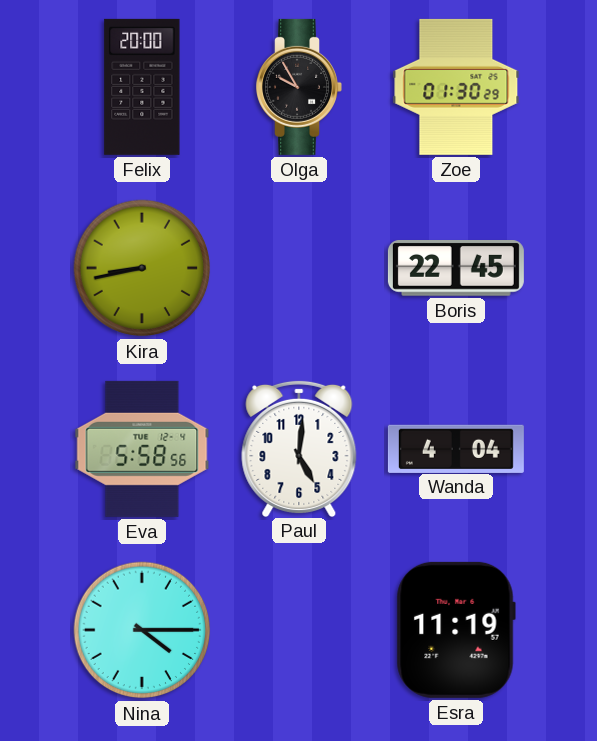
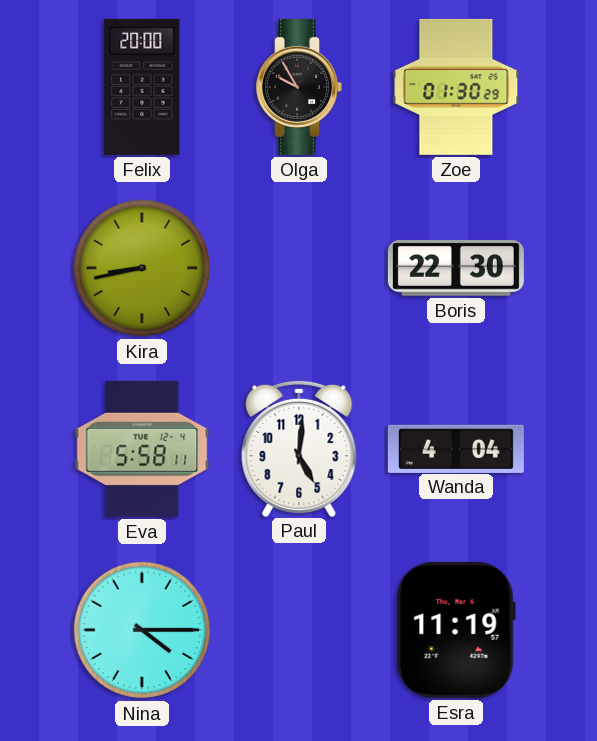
Boris: 22:45 -> 22:30
Eva: 5:58:56 -> 5:58:11
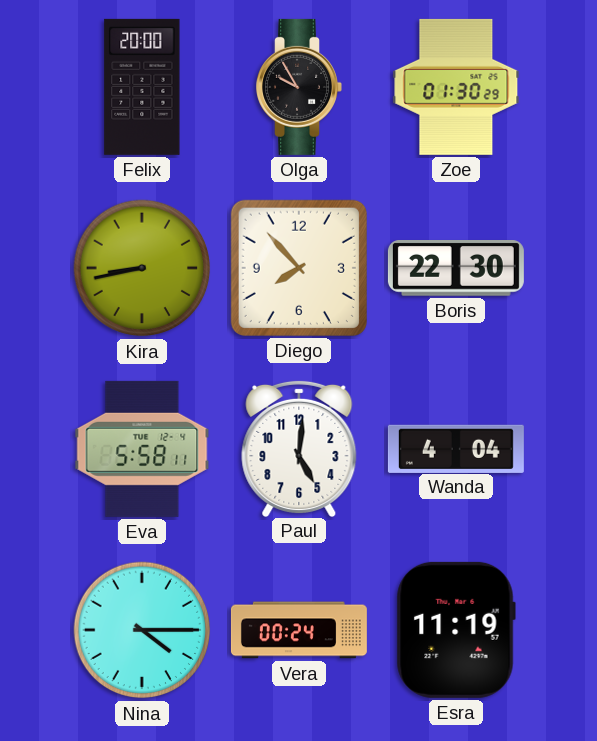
Diego: none -> 7:53
Vera: none -> 00:24
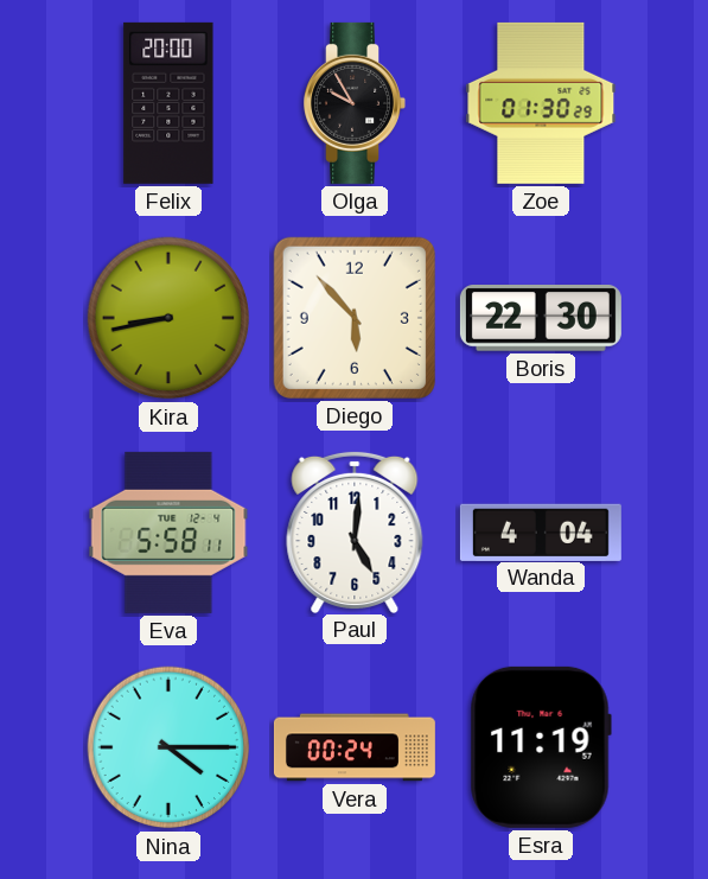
Diego: 7:53 -> 5:53
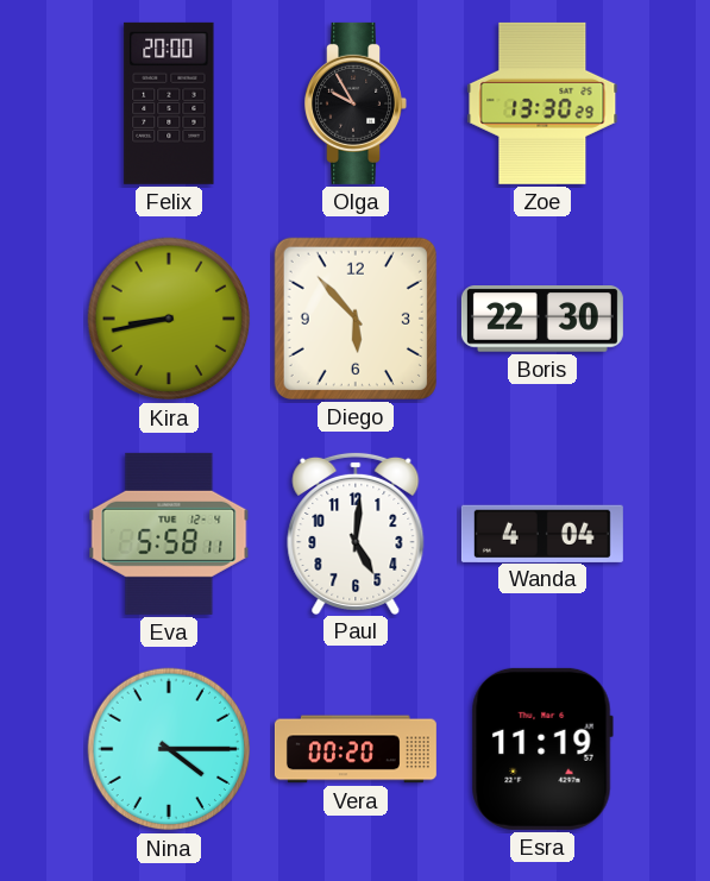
Zoe: 01:30 -> 13:30
Vera: 00:24 -> 00:20
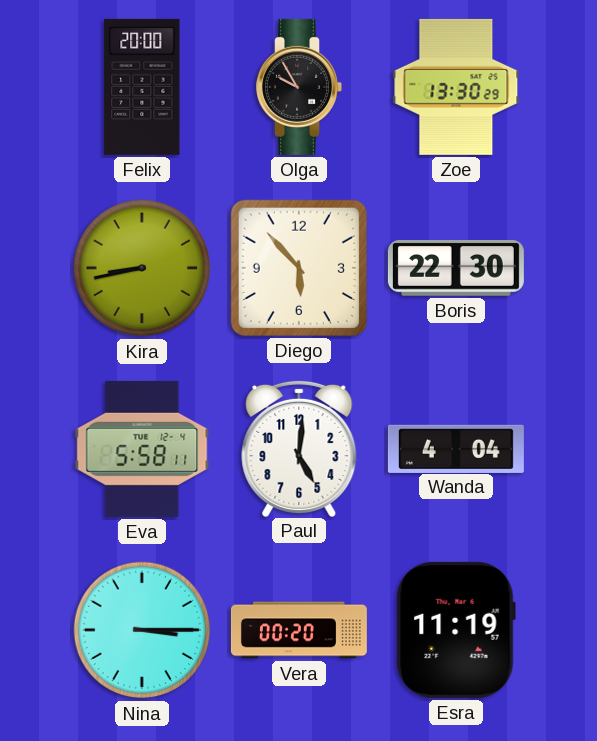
Nina: 4:15 -> 3:15
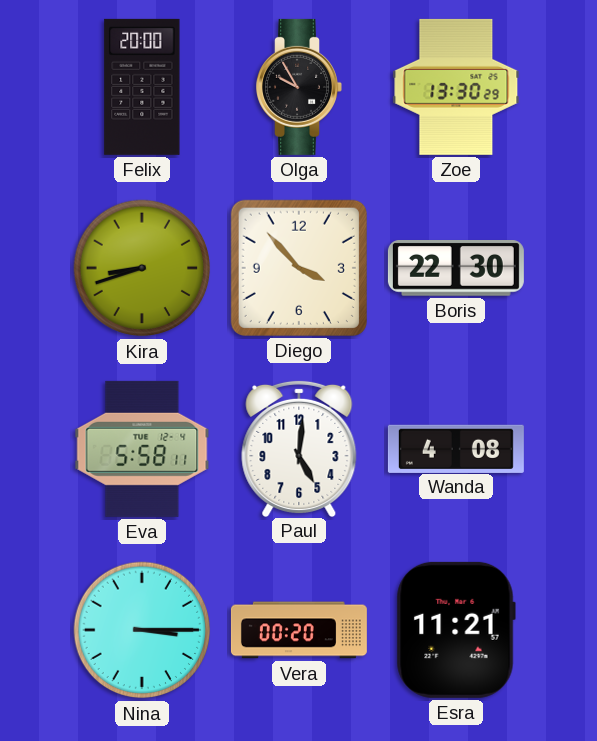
Kira: 8:43 -> 8:42
Diego: 5:53 -> 3:53
Wanda: 4:04 -> 4:08
Esra: 11:19 -> 11:21
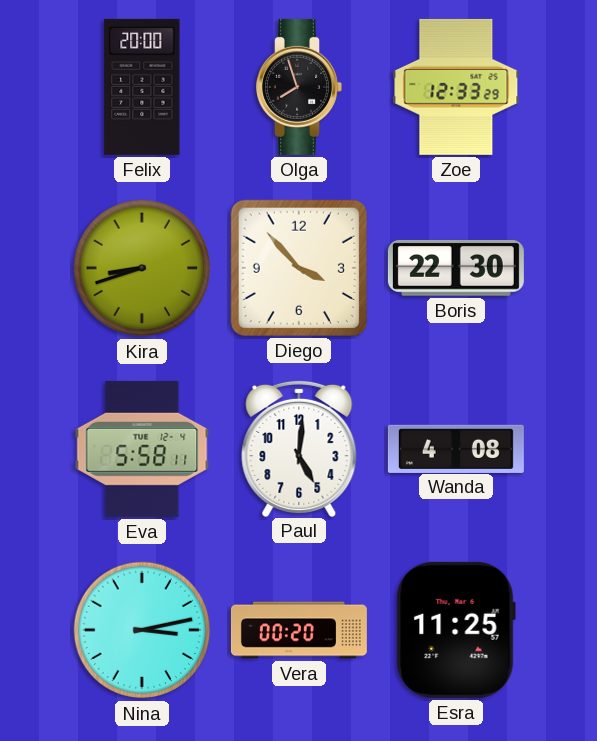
Olga: 9:55 -> 7:57
Zoe: 13:30 -> 12:33
Nina: 3:15 -> 3:13
Esra: 11:21 -> 11:25
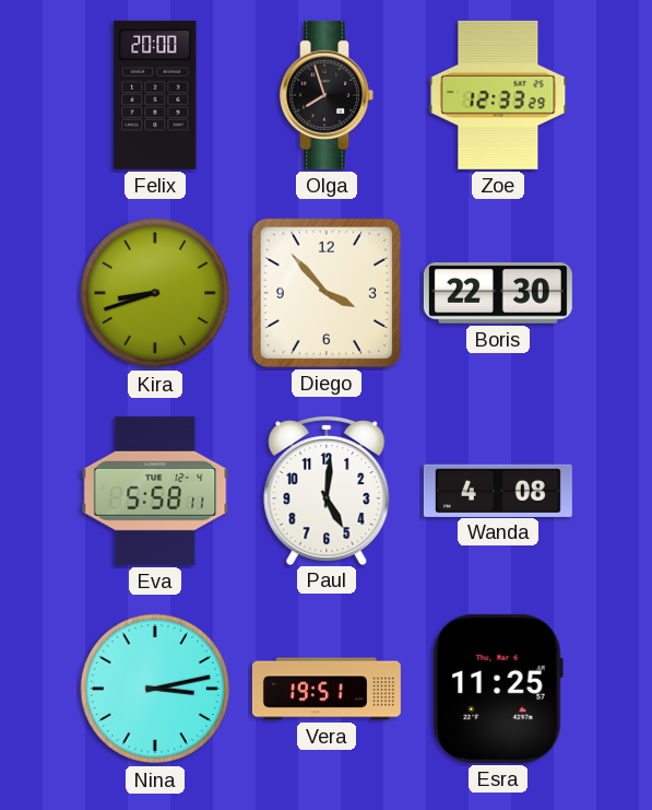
Vera: 00:20 -> 19:51
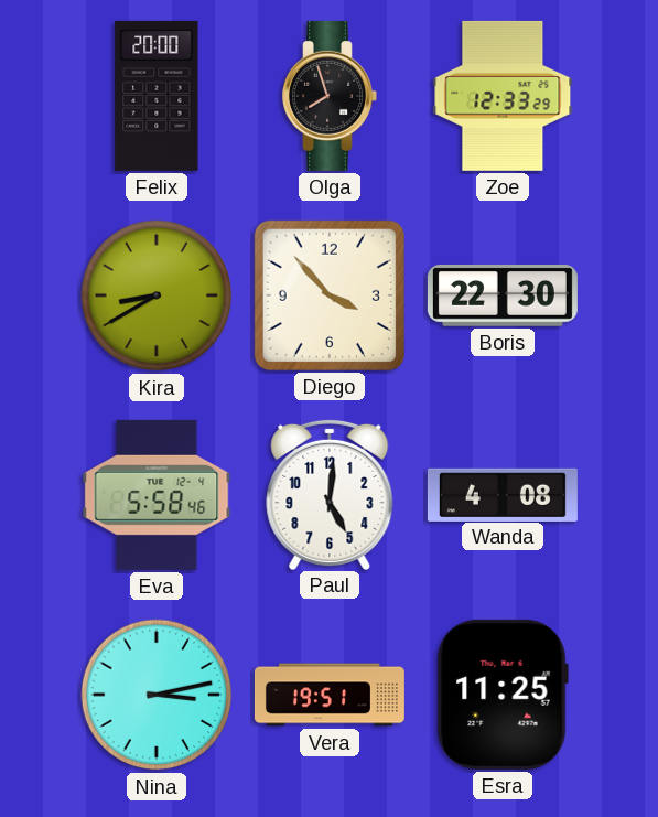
Kira: 8:42 -> 8:40
Eva: 5:58:11 -> 5:58:46
